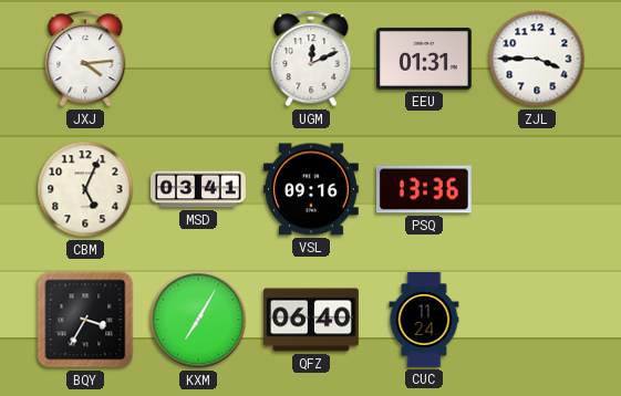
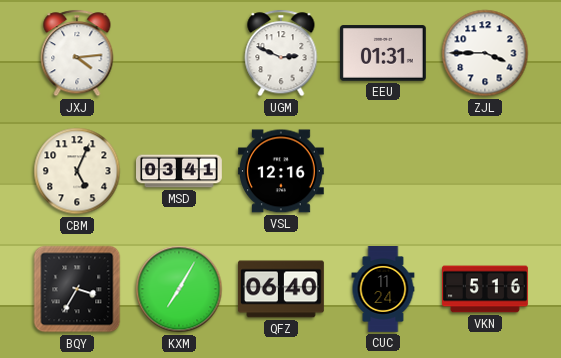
UGM: 12:11 -> 2:49
VSL: 09:16 -> 12:16
PSQ: 13:36 -> none
VKN: none -> 5:16
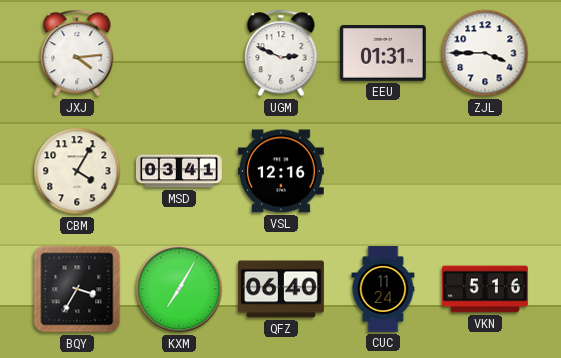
CBM: 5:04 -> 4:05
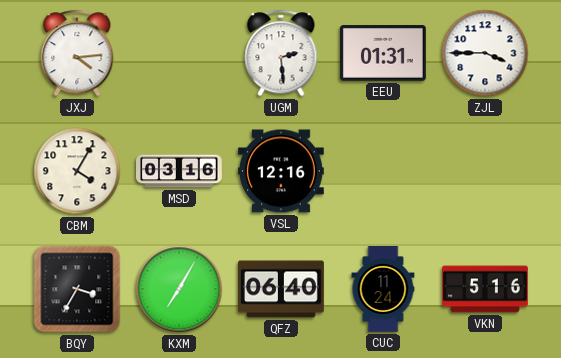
UGM: 2:49 -> 2:29
MSD: 03:41 -> 03:16
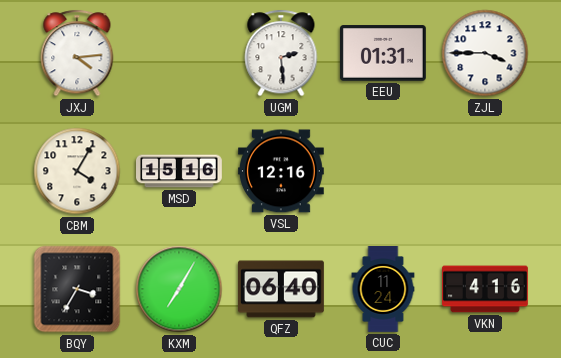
MSD: 03:16 -> 15:16
VKN: 5:16 -> 4:16
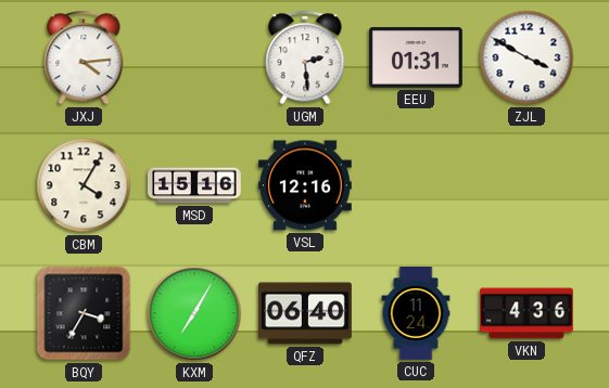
ZJL: 3:45 -> 3:50
VKN: 4:16 -> 4:36
